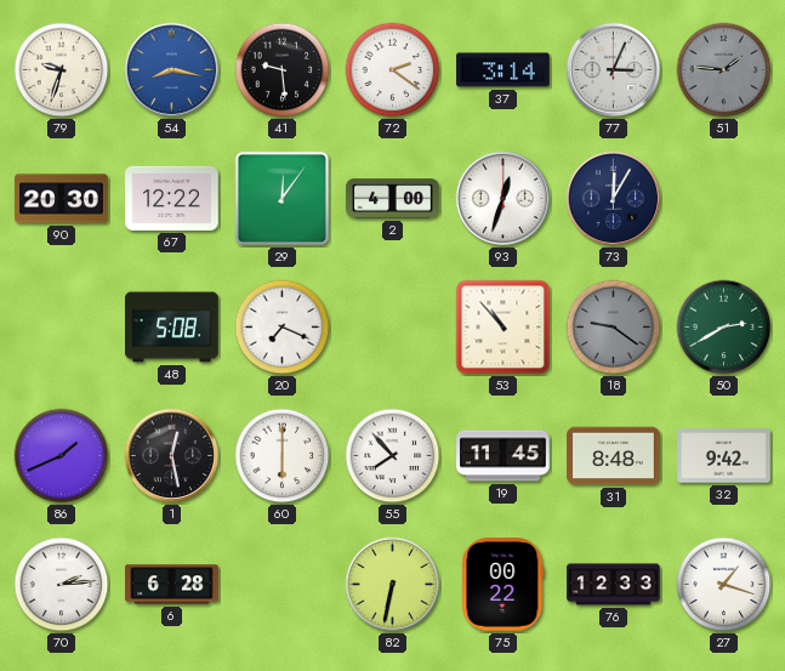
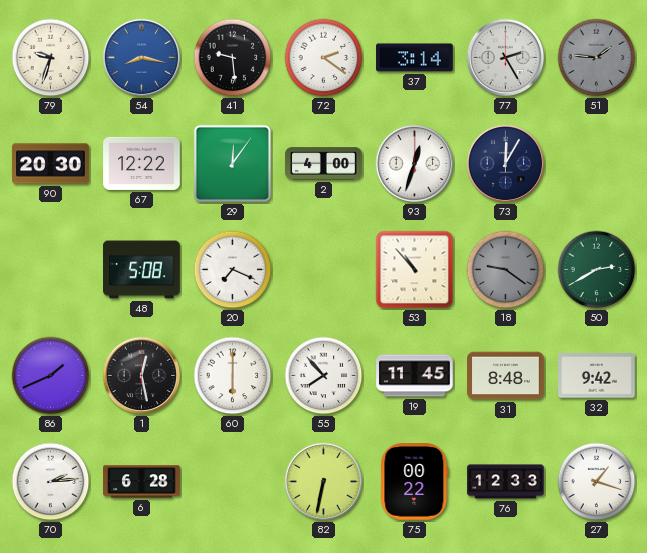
77: 3:04 -> 2:25
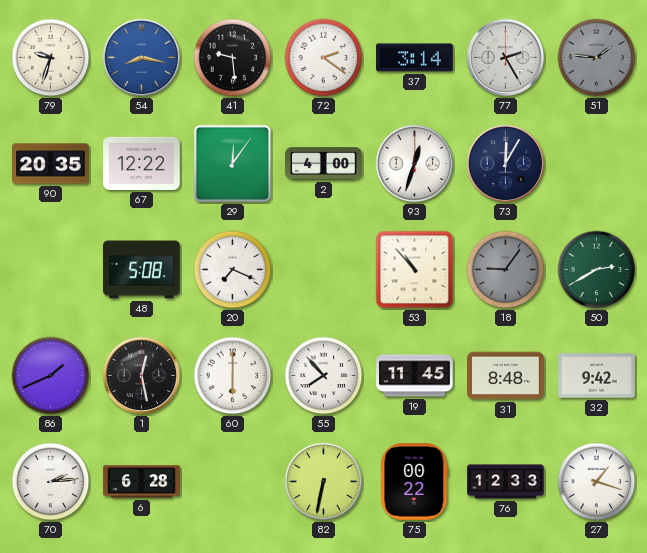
90: 20:30 -> 20:35
18: 9:21 -> 9:06
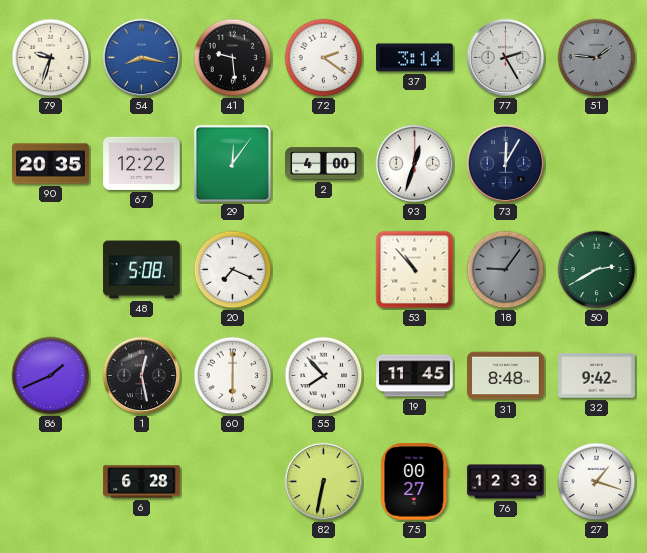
70: 2:14 -> none
75: 00:22 -> 00:27
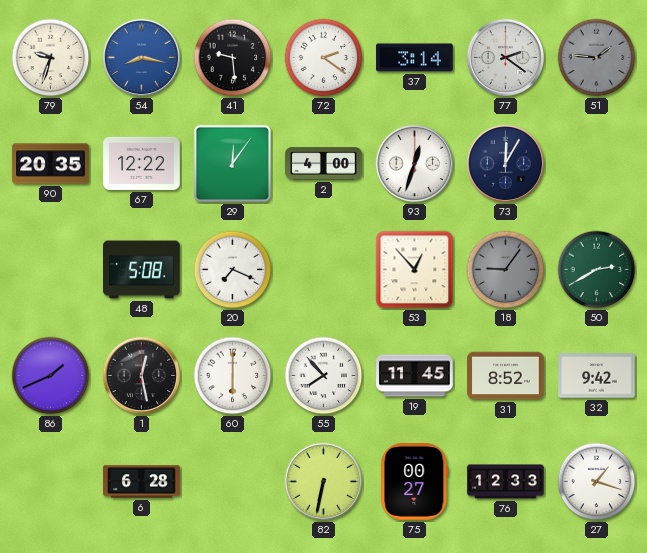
77: 2:25 -> 2:21
53: 10:53 -> 12:53
31: 8:48 -> 8:52
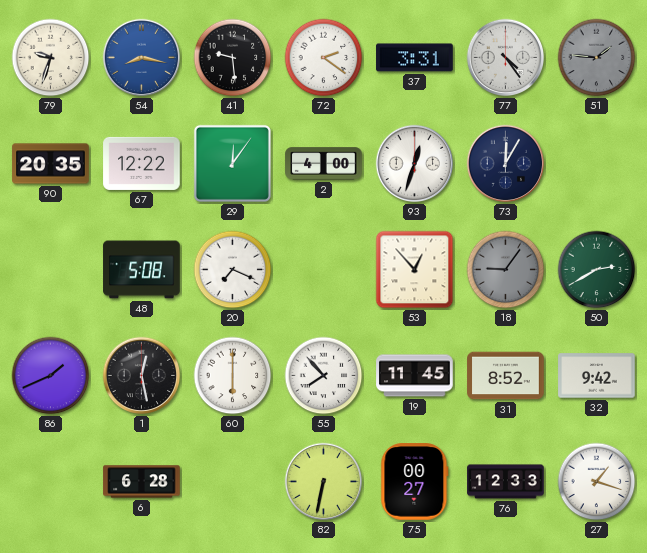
37: 3:14 -> 3:31
77: 2:21 -> 4:24
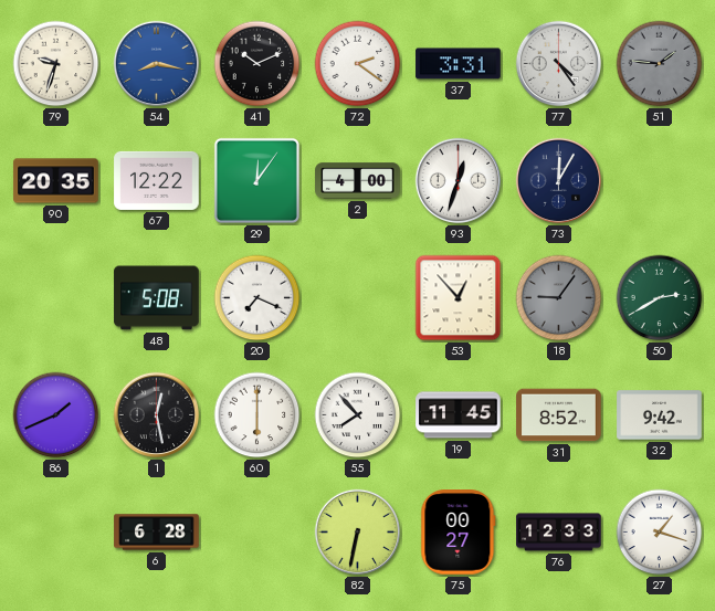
41: 9:29 -> 10:11
